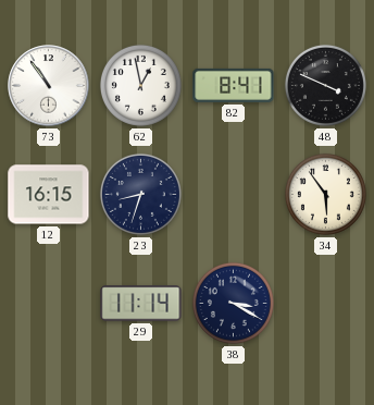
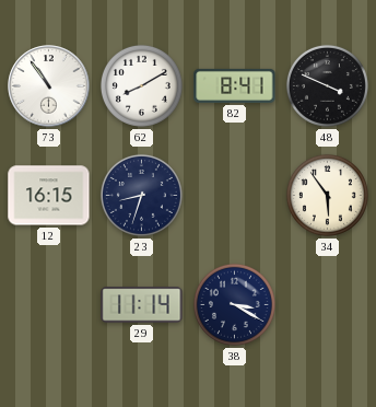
62: 12:58 -> 8:10
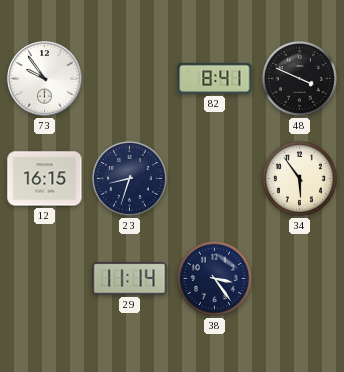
73: 10:54 -> 9:54
62: 8:10 -> none
38: 3:20 -> 3:24
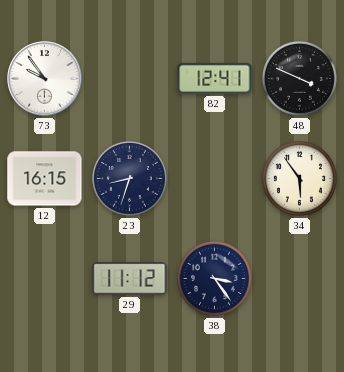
82: 8:41 -> 12:41
29: 11:14 -> 11:12
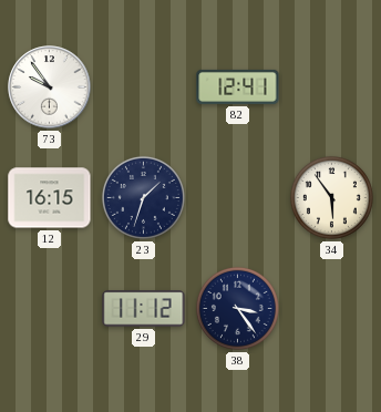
48: 3:49 -> none
23: 8:33 -> 1:33
